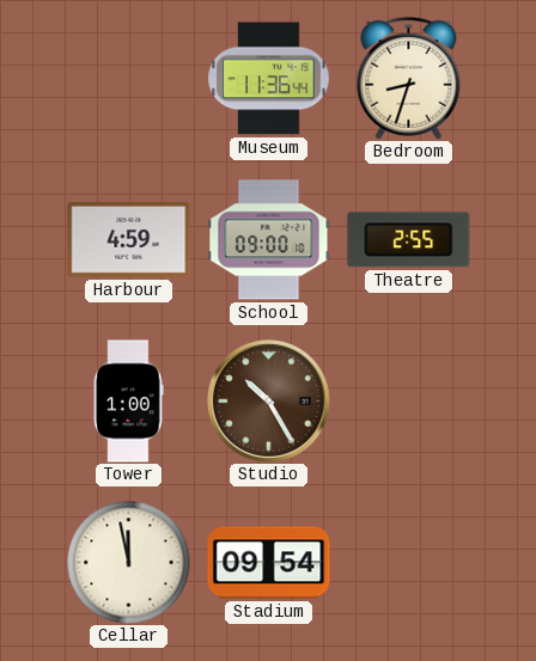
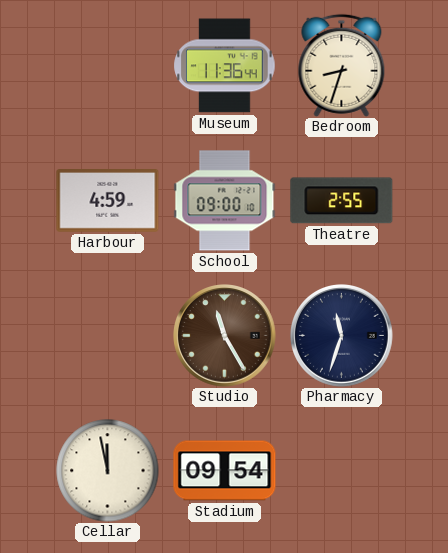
Tower: 1:00 -> none
Studio: 10:25 -> 11:25
Pharmacy: none -> 11:33
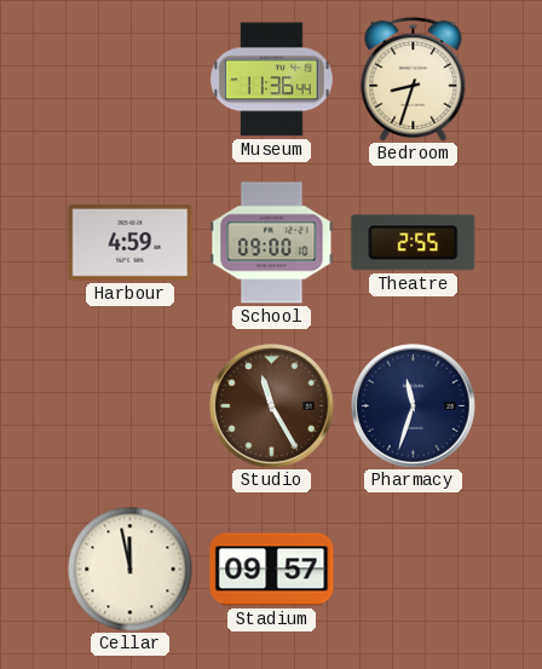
Stadium: 09:54 -> 09:57
